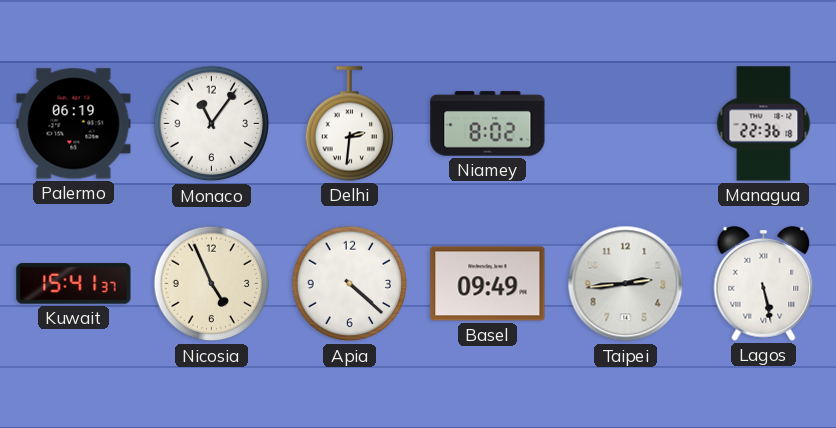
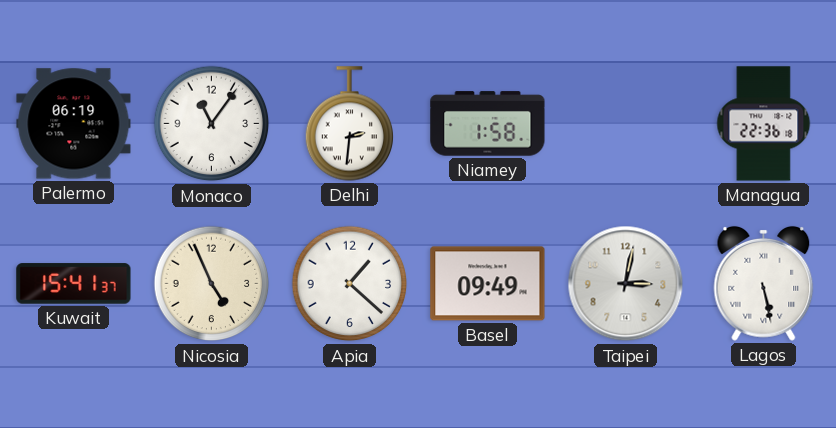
Niamey: 8:02 -> 1:58
Apia: 4:22 -> 1:22
Taipei: 2:44 -> 3:02
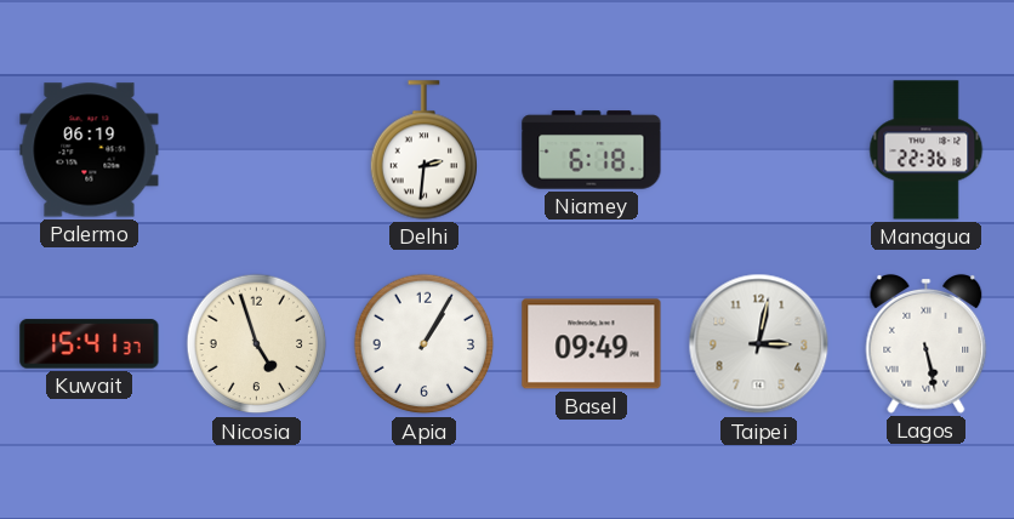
Monaco: 11:06 -> none
Niamey: 1:58 -> 6:18
Nicosia: 4:56 -> 4:57
Apia: 1:22 -> 1:05
